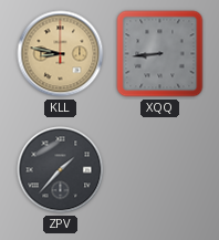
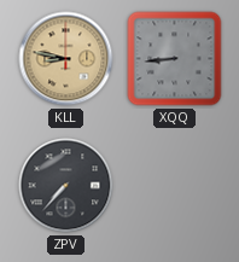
ZPV: 1:37 -> 7:37
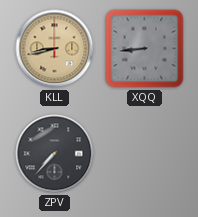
KLL: 8:47 -> 8:43
